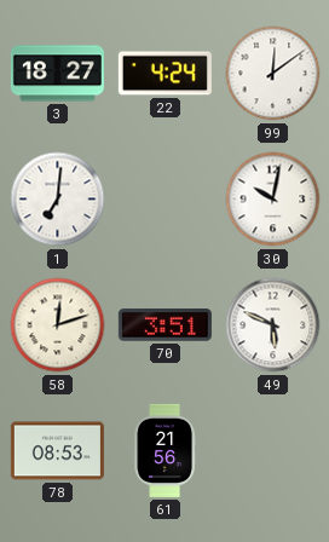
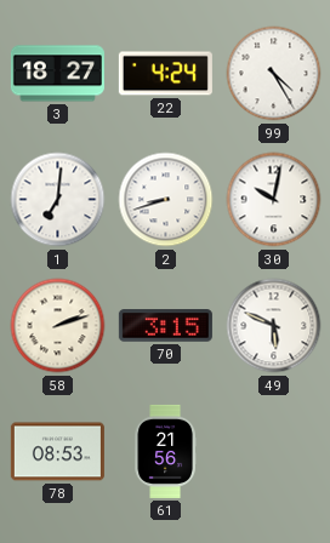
99: 12:09 -> 4:25
2: none -> 8:42
58: 12:12 -> 2:12
70: 3:51 -> 3:15
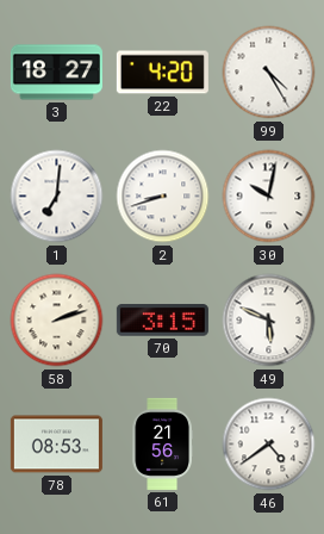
22: 4:24 -> 4:20
46: none -> 4:39
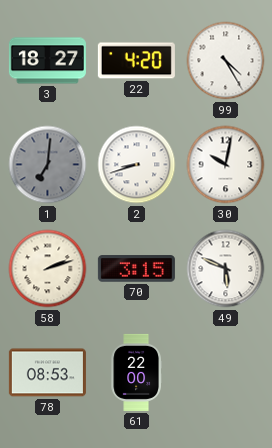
1 dial: white -> grey
61: 21:56 -> 22:00
46: 4:39 -> none
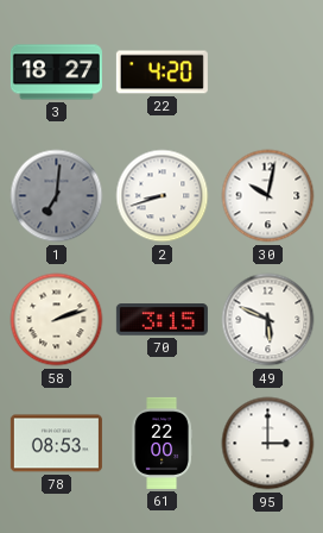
99: 4:25 -> none
95: none -> 3:00
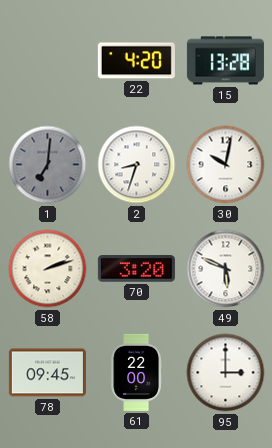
3: 18:27 -> none
15: none -> 13:28
2: 8:42 -> 8:33
70: 3:15 -> 3:20
78: 08:53 -> 09:45
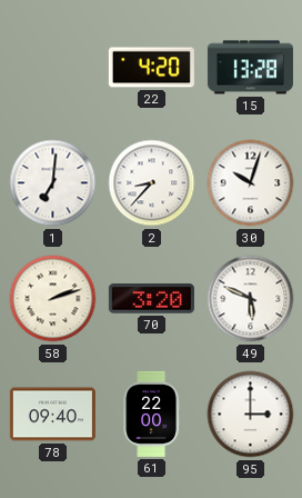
1 dial: grey -> white
2: 8:33 -> 8:37
30: 10:02 -> 10:03
78: 09:45 -> 09:40
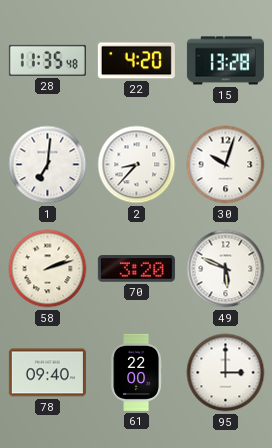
28: none -> 11:35
